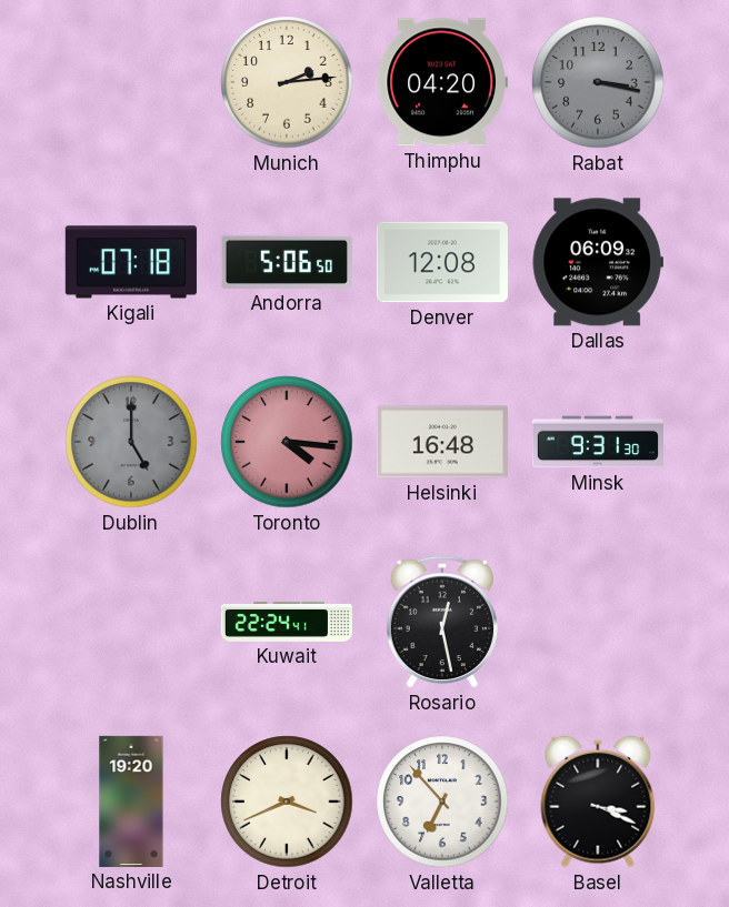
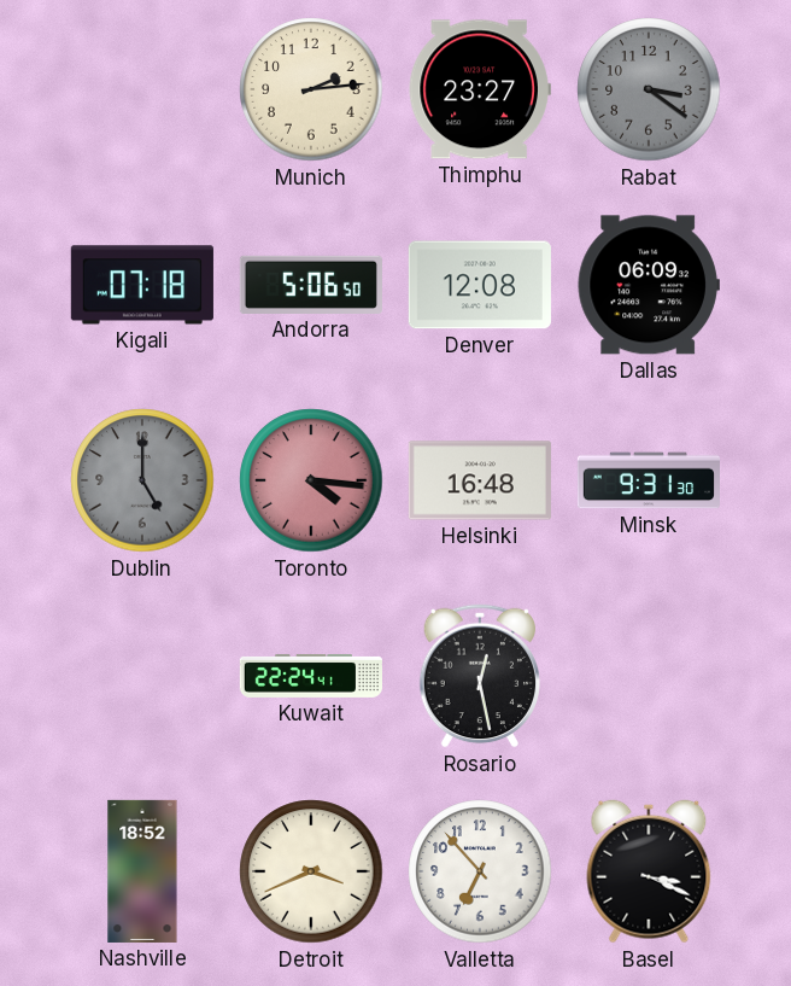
Thimphu: 04:20 -> 23:27
Rabat: 3:17 -> 3:21
Nashville: 19:20 -> 18:52
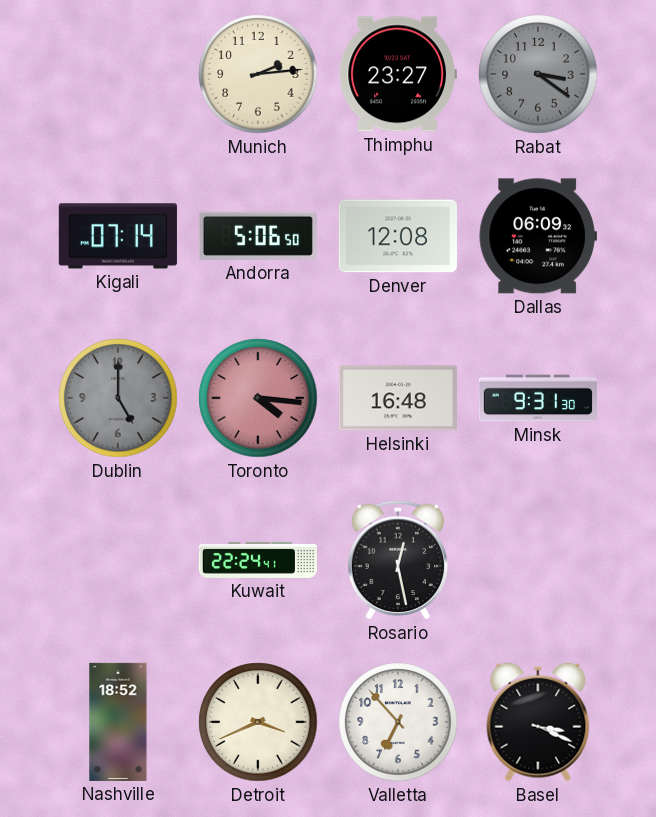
Kigali: 07:18 -> 07:14
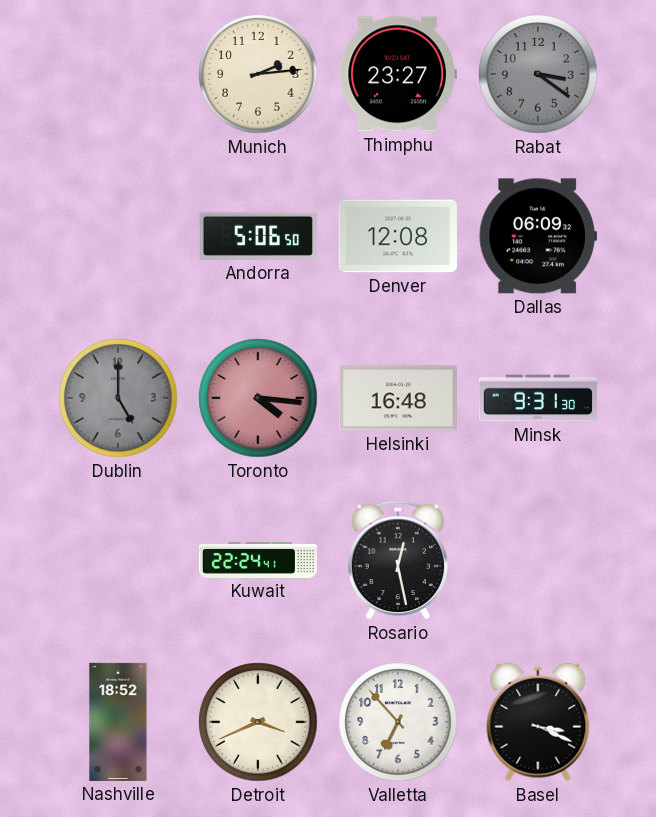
Kigali: 07:14 -> none
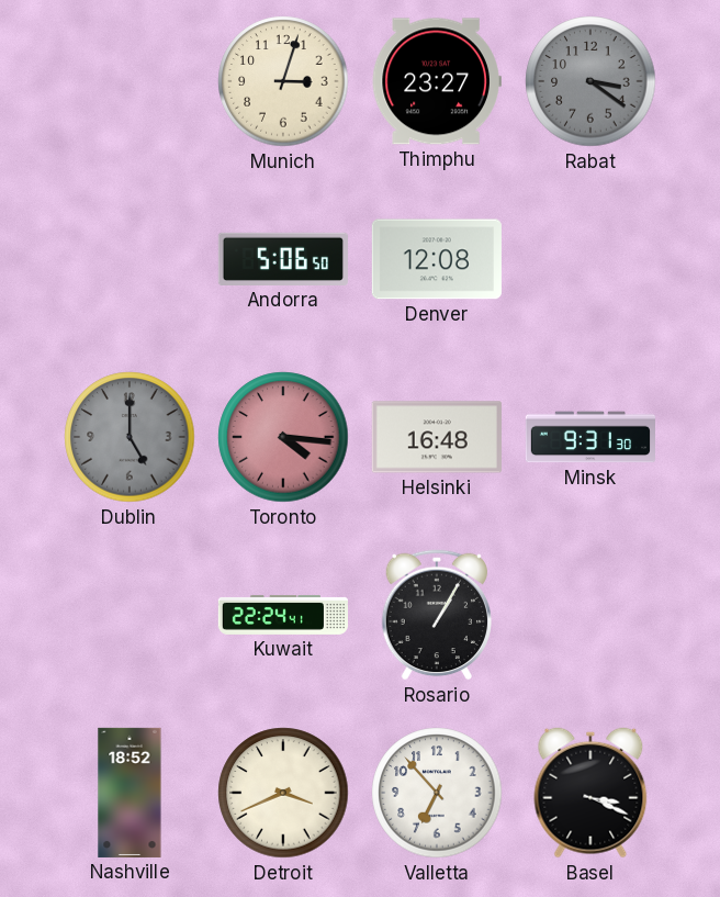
Munich: 2:14 -> 3:03
Dallas: 06:09 -> none
Rosario: 12:28 -> 1:05
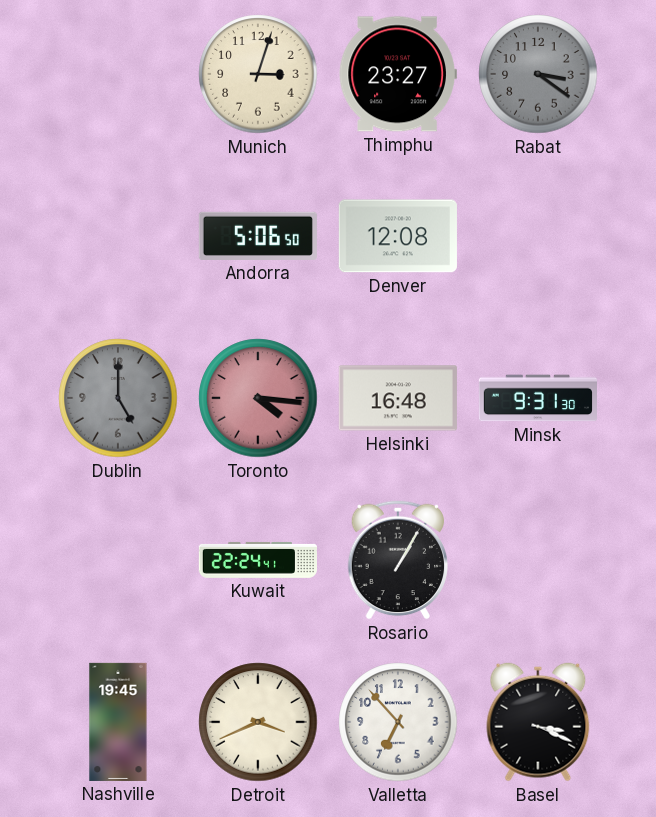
Nashville: 18:52 -> 19:45
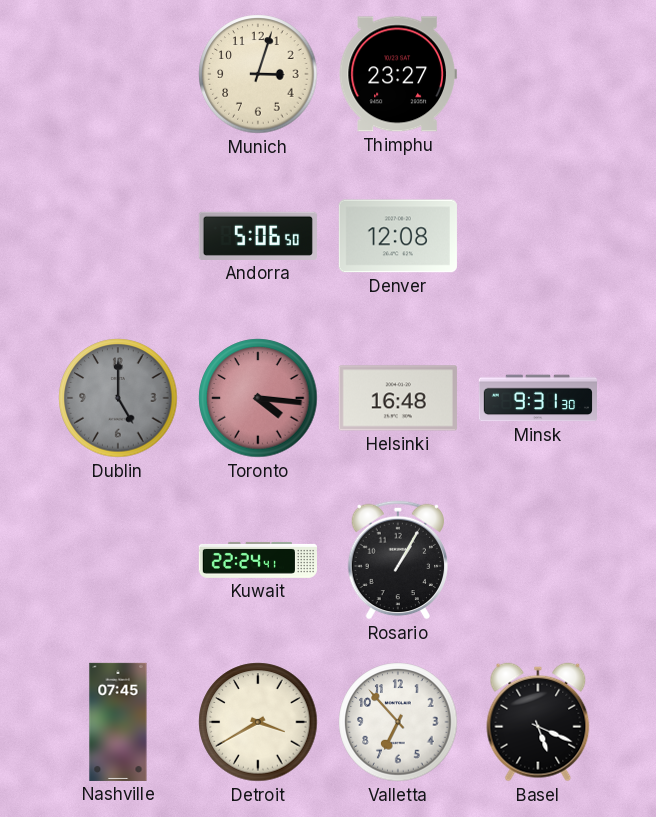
Rabat: 3:21 -> none
Nashville: 19:45 -> 07:45
Detroit: 3:41 -> 3:40
Basel: 3:19 -> 5:19
